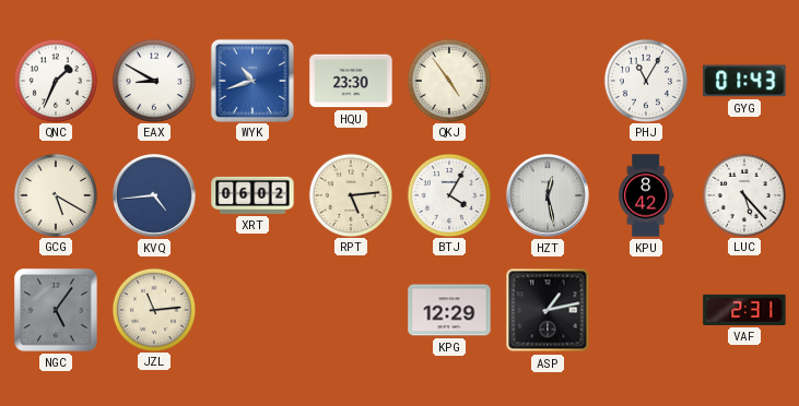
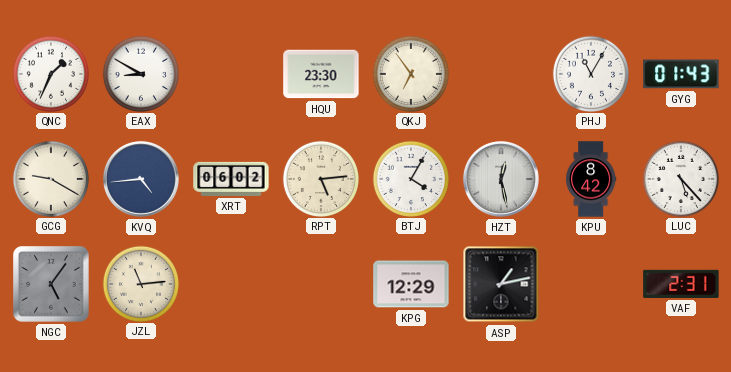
WYK: 10:42 -> none
QKJ: 4:54 -> 6:54
GCG: 5:20 -> 9:20
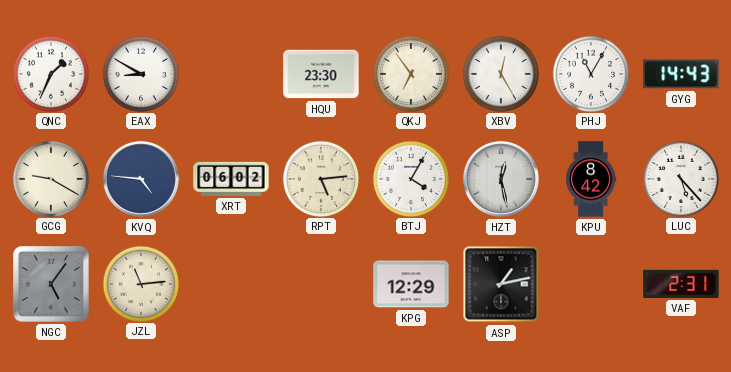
XBV: none -> 12:25
GYG: 01:43 -> 14:43
KVQ: 4:44 -> 4:46
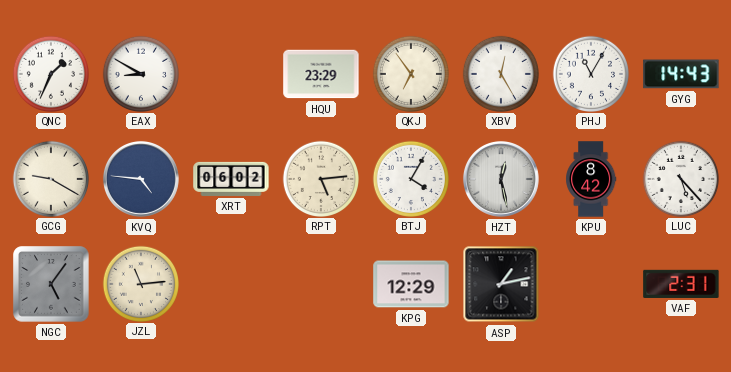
HQU: 23:30 -> 23:29
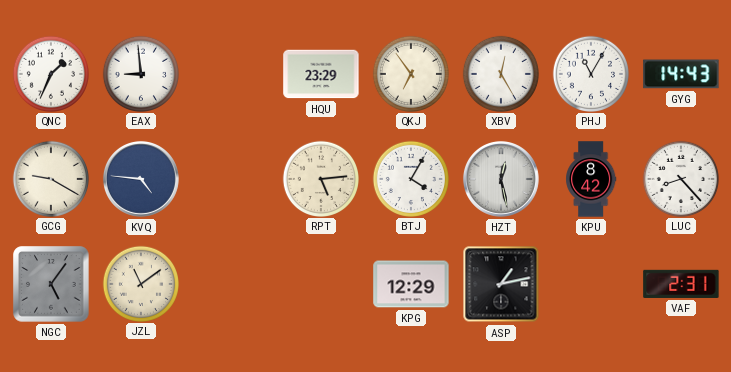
EAX: 8:50 -> 8:59
XRT: 06:02 -> none
LUC: 5:23 -> 8:23
JZL: 11:14 -> 11:09
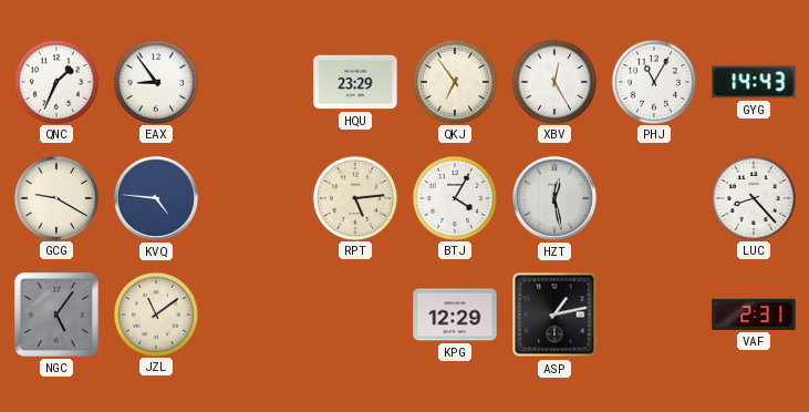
EAX: 8:59 -> 8:54
KPU: 8:42 -> none
